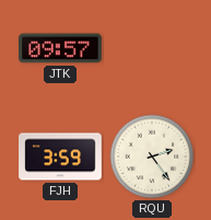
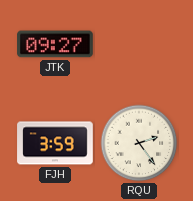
JTK: 09:57 -> 09:27
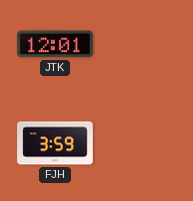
JTK: 09:27 -> 12:01
RQU: 2:24 -> none
